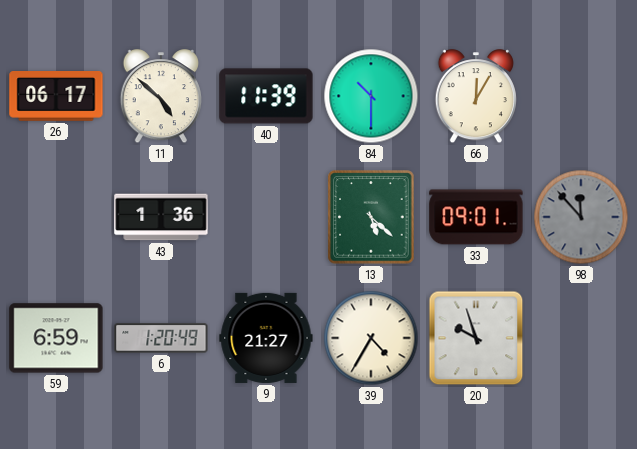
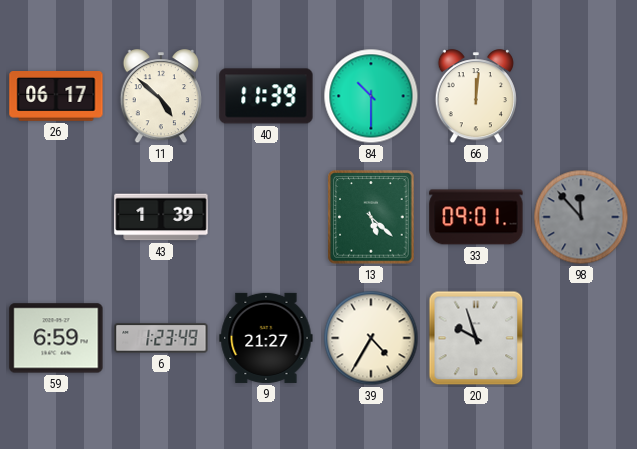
66: 12:05 -> 12:01
43: 1:36 -> 1:39
6: 1:20 -> 1:23
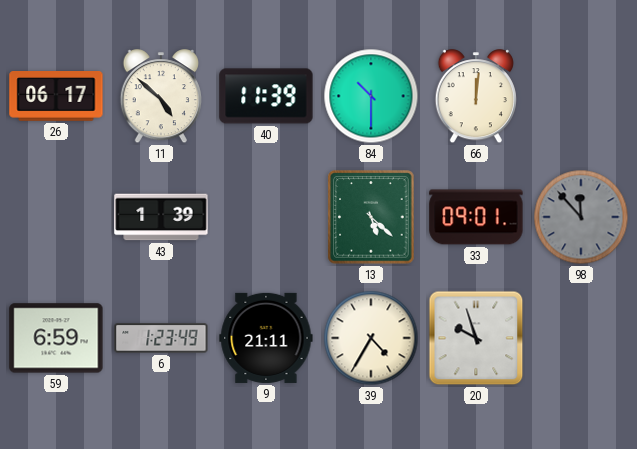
9: 21:27 -> 21:11
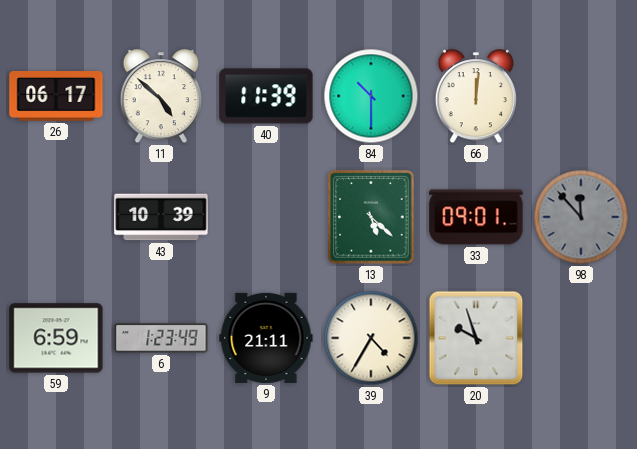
43: 1:39 -> 10:39
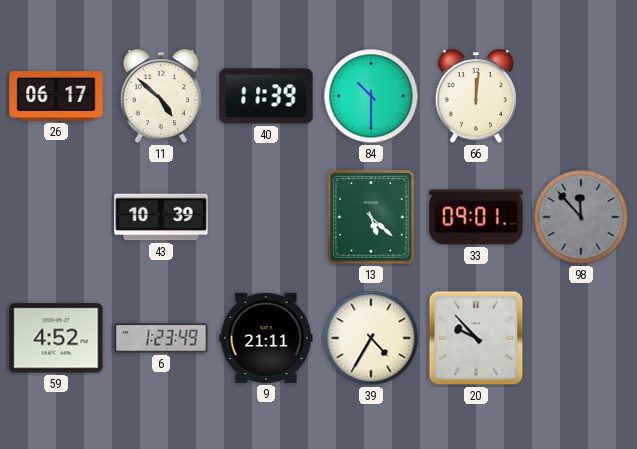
59: 6:59 -> 4:52
20: 9:57 -> 9:53
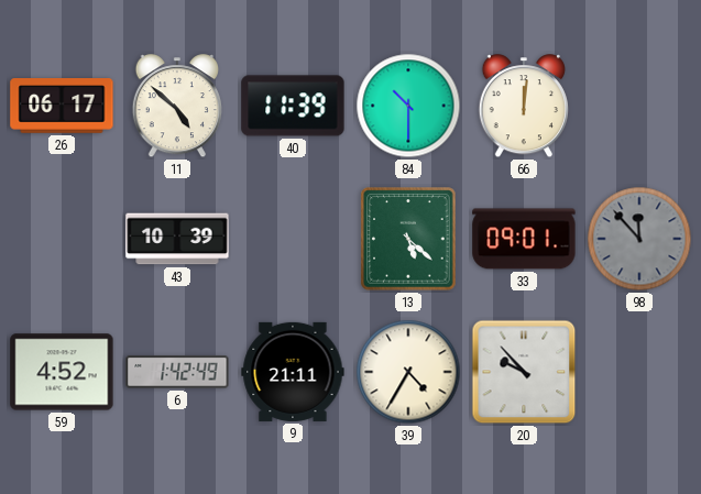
6: 1:23 -> 1:42
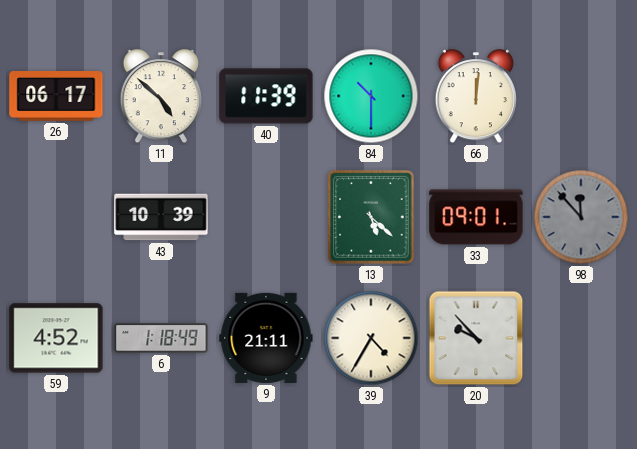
6: 1:42 -> 1:18
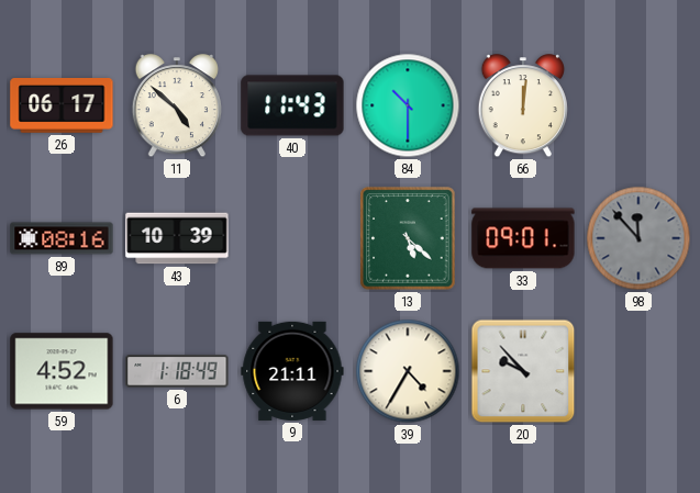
40: 11:39 -> 11:43
89: none -> 08:16
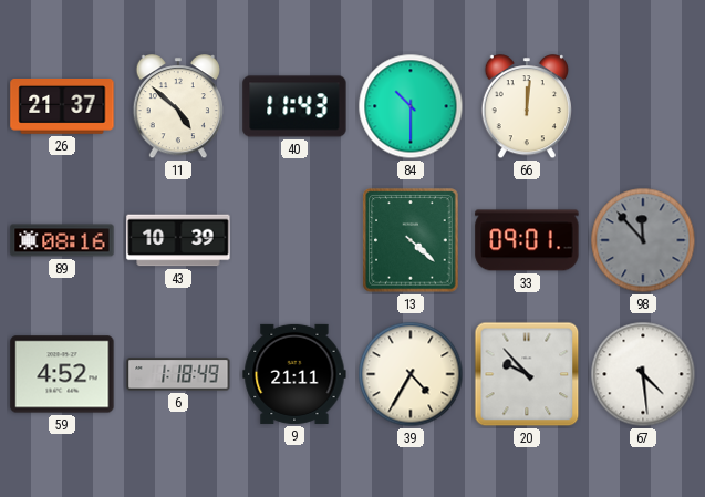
26: 06:17 -> 21:37
13: 5:22 -> 4:22
67: none -> 4:29
